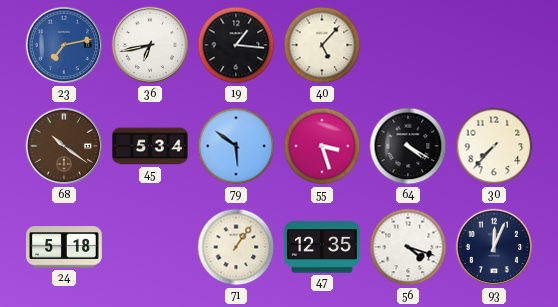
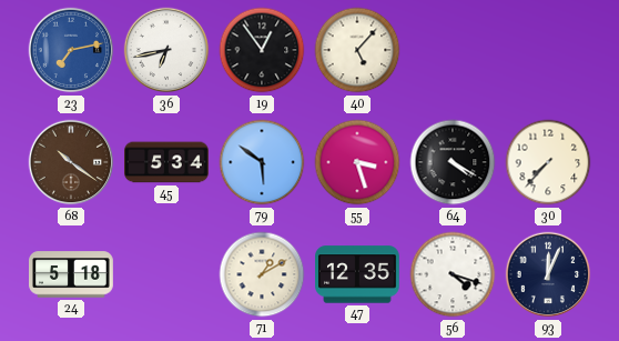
19: 1:16 -> 12:54
71: 1:06 -> 1:10
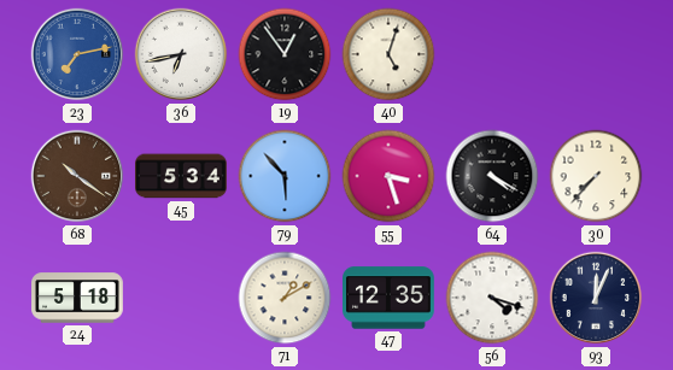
40: 5:07 -> 5:03
79: 5:51 -> 5:53
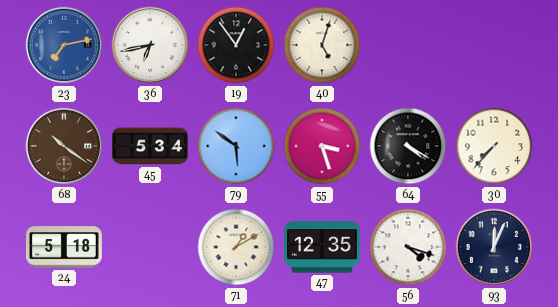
79: 5:53 -> 5:51
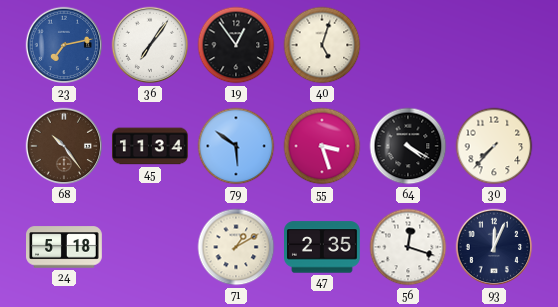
36: 6:43 -> 7:06
68: 10:21 -> 10:24
45: 5:34 -> 11:34
47: 12:35 -> 2:35
56: 4:18 -> 12:18
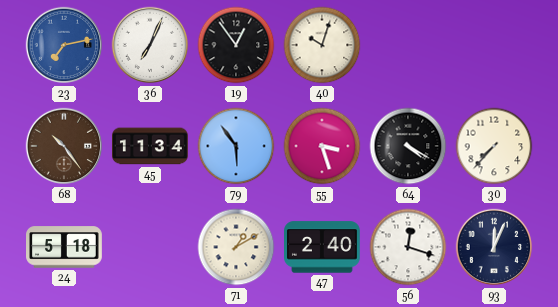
36: 7:06 -> 7:04
40: 5:03 -> 10:03
79: 5:51 -> 5:54
47: 2:35 -> 2:40
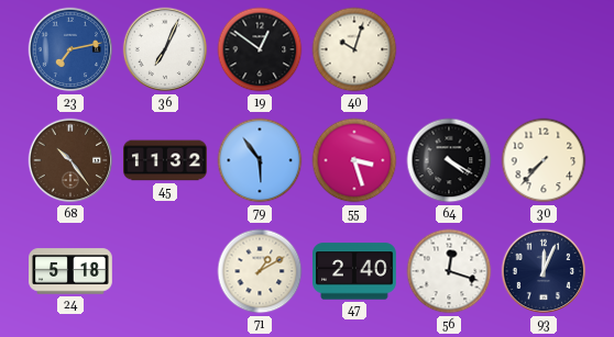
19: 12:54 -> 12:51
45: 11:34 -> 11:32
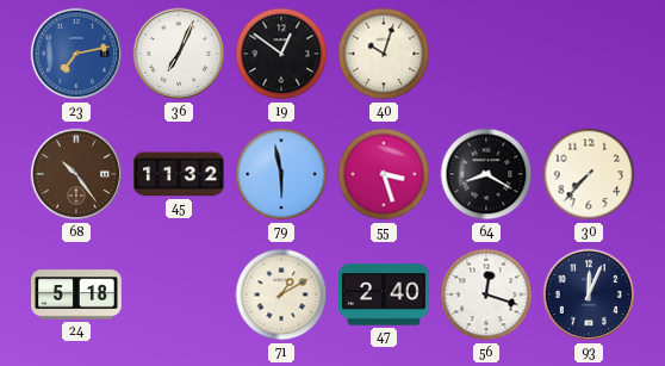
79: 5:54 -> 5:58
64: 4:20 -> 8:20
